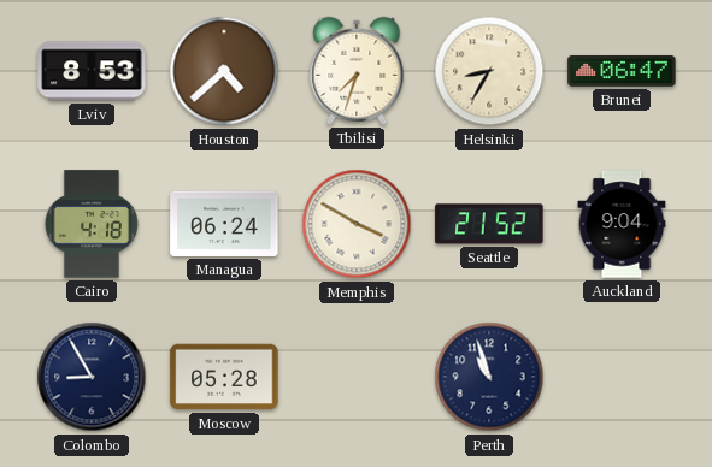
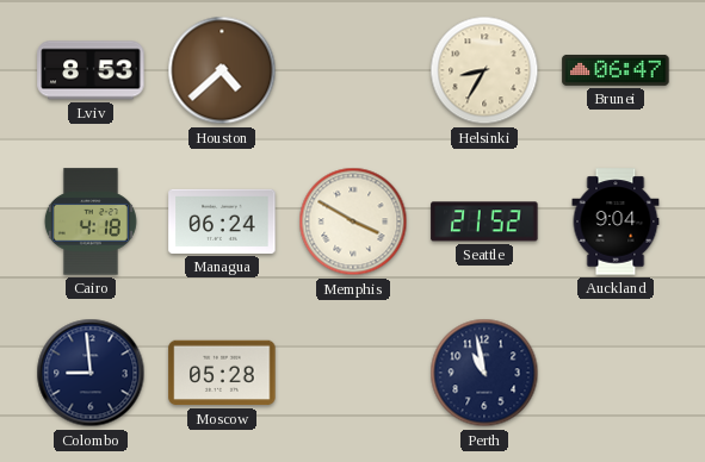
Tbilisi: 7:33 -> none
Colombo: 8:55 -> 8:59
Perth: 10:57 -> 10:58
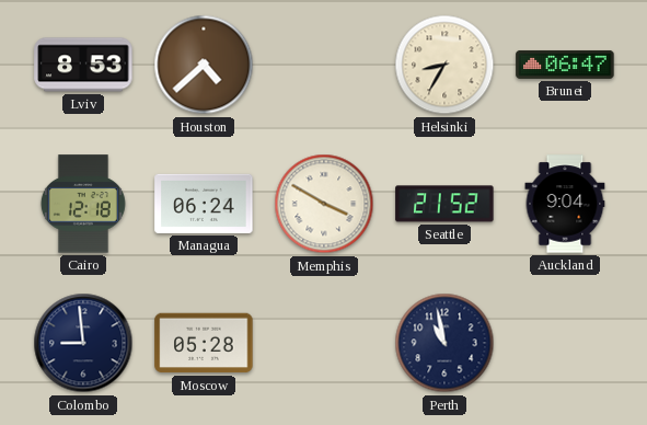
Cairo: 4:18 -> 12:18
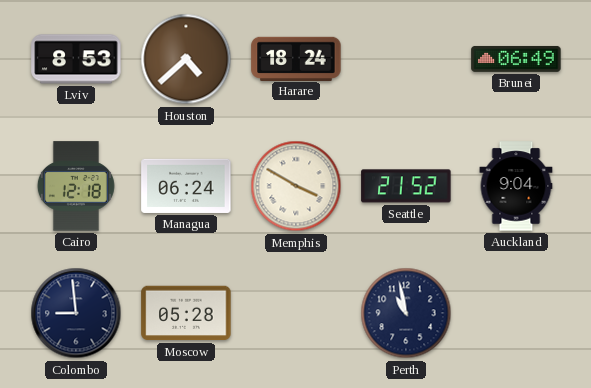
Harare: none -> 18:24
Helsinki: 8:35 -> none
Brunei: 06:47 -> 06:49
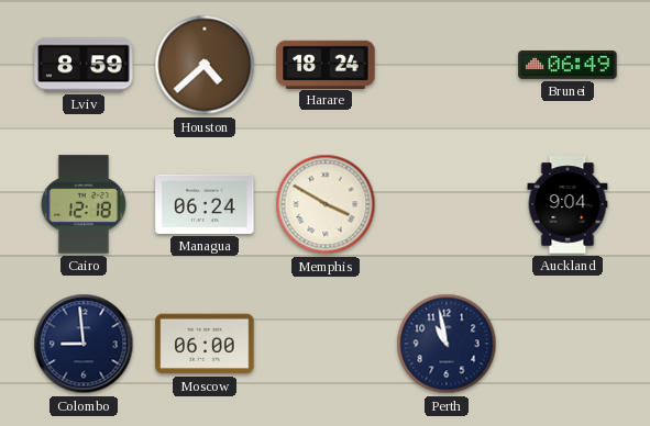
Lviv: 8:53 -> 8:59
Seattle: 21:52 -> none
Moscow: 05:28 -> 06:00
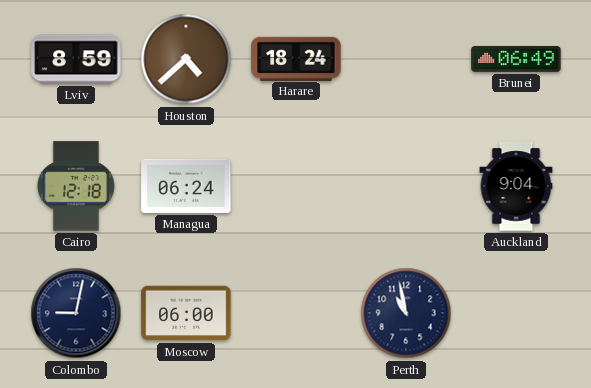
Memphis: 3:50 -> none
Colombo: 8:59 -> 9:02
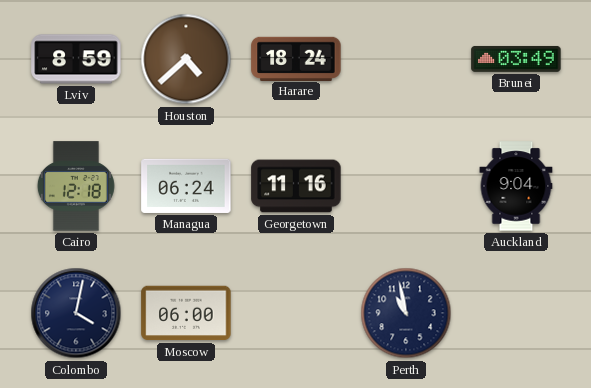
Brunei: 06:49 -> 03:49
Georgetown: none -> 11:16
Colombo: 9:02 -> 4:02
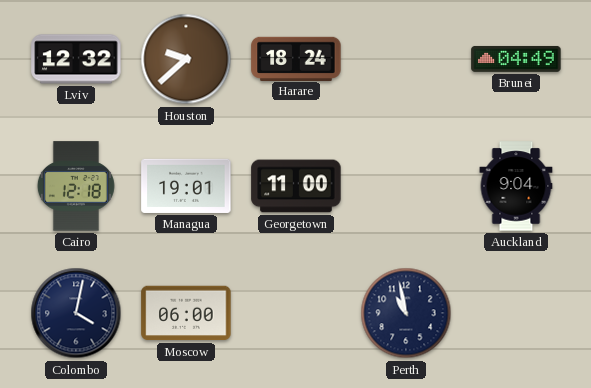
Lviv: 8:59 -> 12:32
Houston: 4:38 -> 9:38
Brunei: 03:49 -> 04:49
Managua: 06:24 -> 19:01
Georgetown: 11:16 -> 11:00
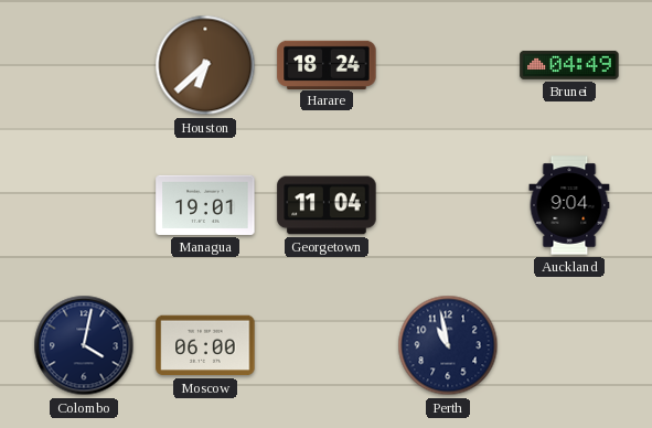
Lviv: 12:32 -> none
Houston: 9:38 -> 6:38
Cairo: 12:18 -> none
Georgetown: 11:00 -> 11:04
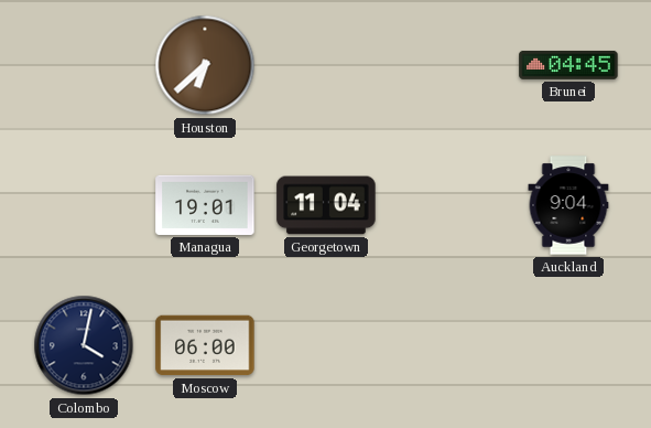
Harare: 18:24 -> none
Brunei: 04:49 -> 04:45
Perth: 10:58 -> none
